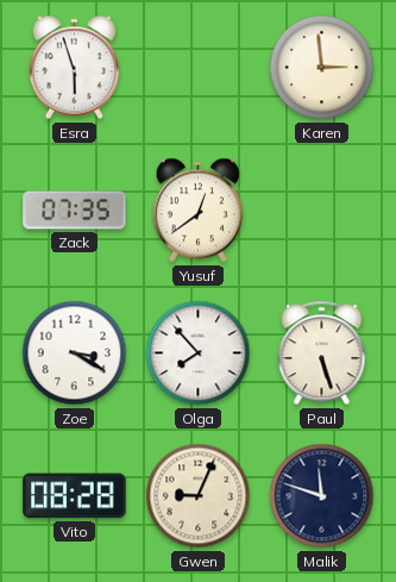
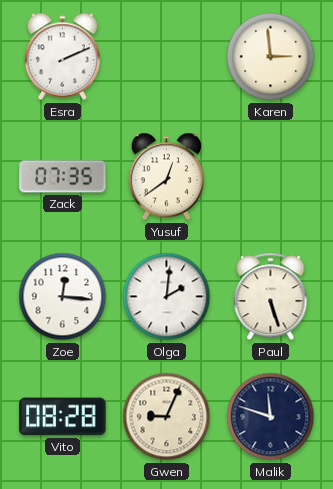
Esra: 5:57 -> 2:11
Zoe: 3:20 -> 12:16
Olga: 7:53 -> 2:01
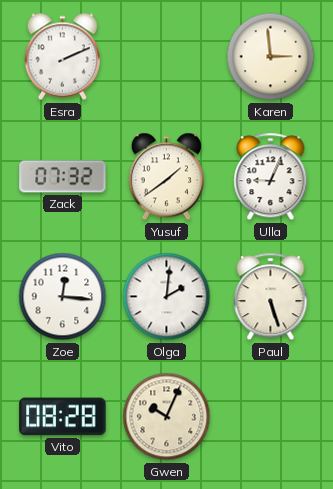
Zack: 07:35 -> 07:32
Yusuf: 12:39 -> 1:39
Ulla: none -> 9:04
Gwen: 9:04 -> 10:04
Malik: 11:48 -> none
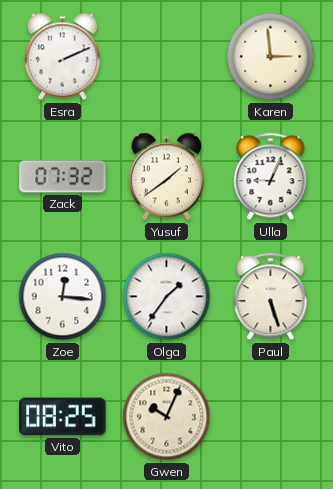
Olga: 2:01 -> 1:36
Vito: 08:28 -> 08:25
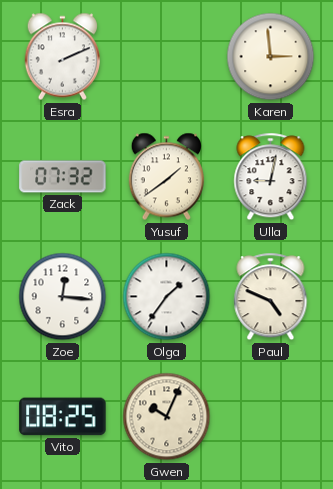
Ulla: 9:04 -> 9:02
Paul: 5:27 -> 4:49
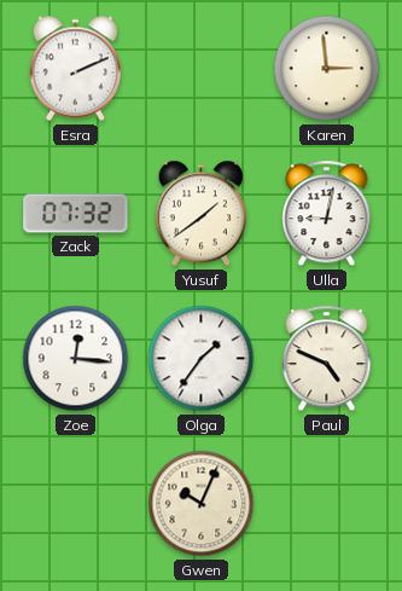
Vito: 08:25 -> none
